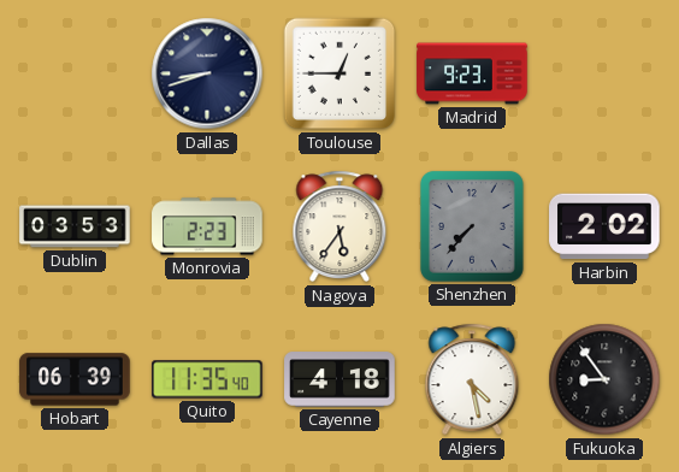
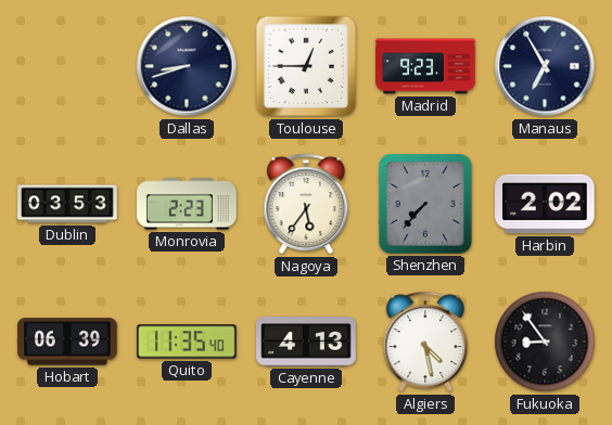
Manaus: none -> 6:55
Cayenne: 4:18 -> 4:13
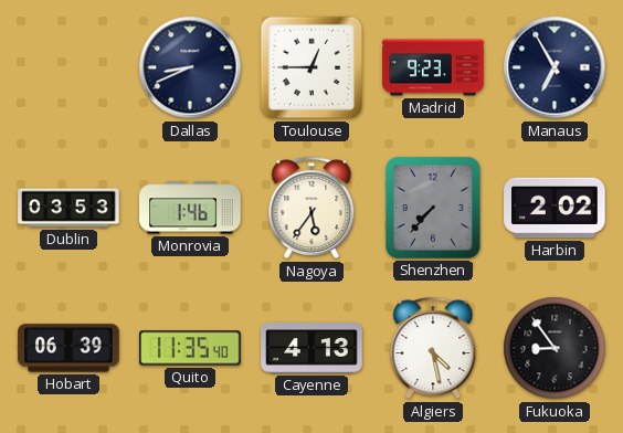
Dallas: 8:42 -> 8:41
Monrovia: 2:23 -> 1:46
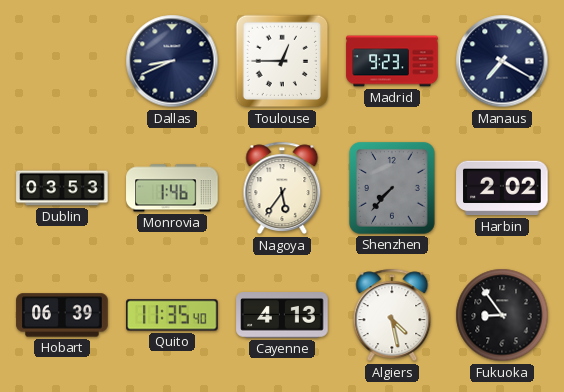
Manaus: 6:55 -> 7:20
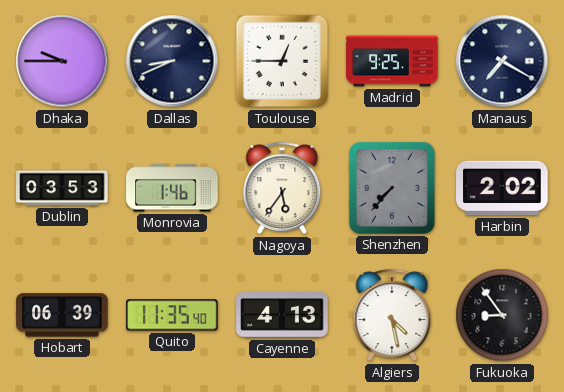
Dhaka: none -> 9:45
Madrid: 9:23 -> 9:25
